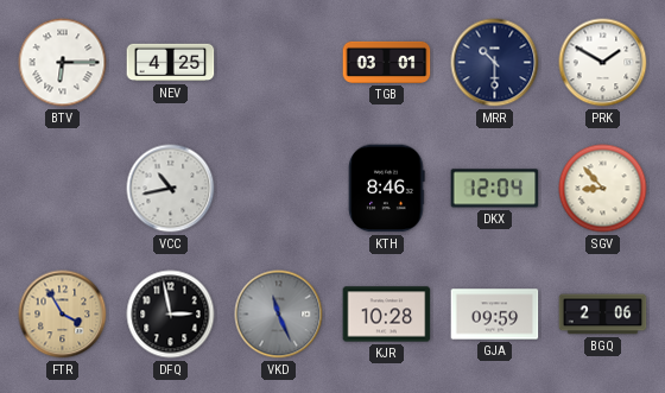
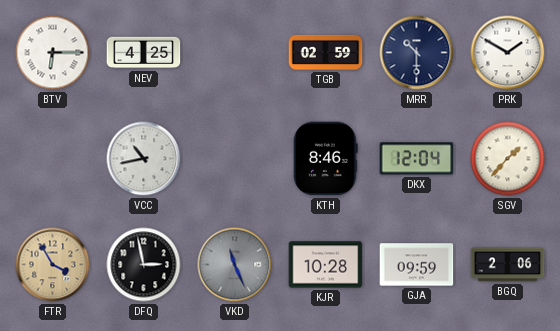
TGB: 03:01 -> 02:59
SGV: 8:53 -> 1:37
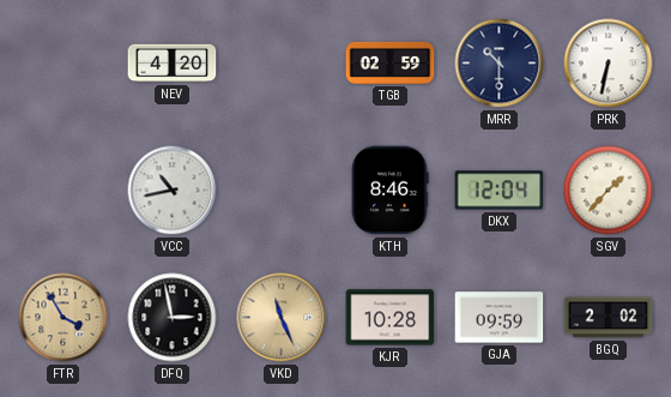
BTV: 6:15 -> none
NEV: 4:25 -> 4:20
PRK: 1:50 -> 6:32
VKD dial: grey -> champagne
BGQ: 2:06 -> 2:02
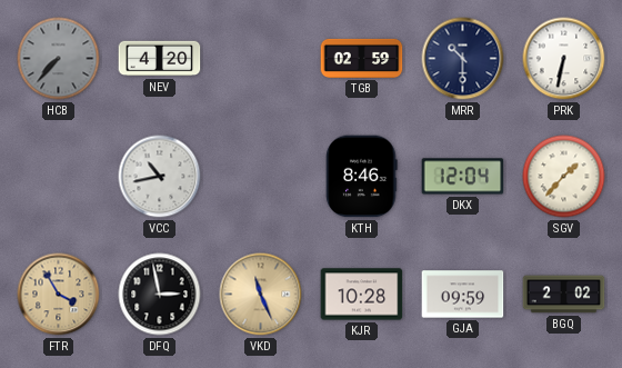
HCB: none -> 7:37
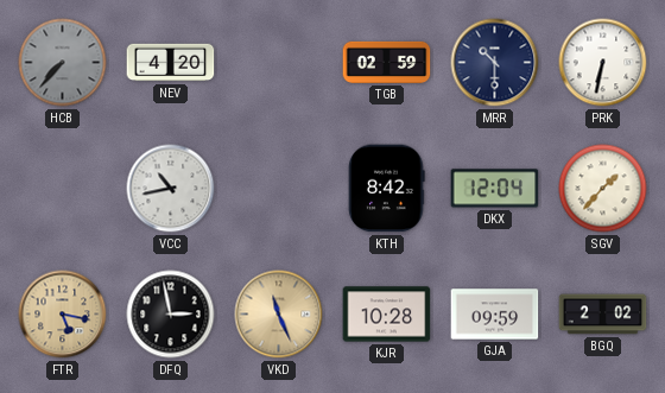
KTH: 8:46 -> 8:42
FTR: 3:55 -> 5:17
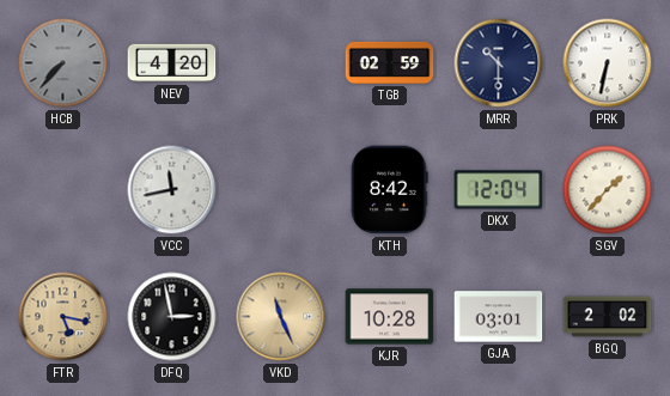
VCC: 10:43 -> 11:43
GJA: 09:59 -> 03:01
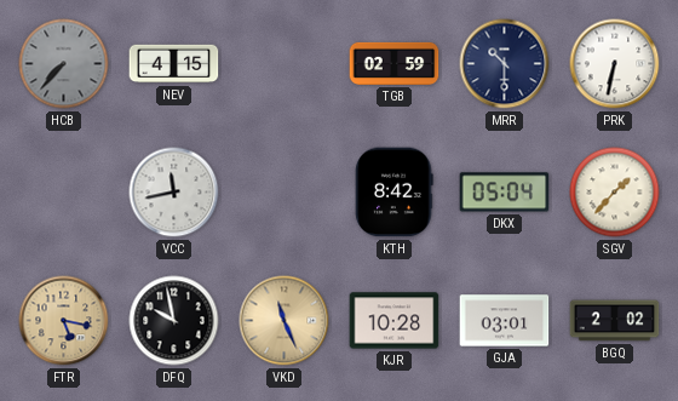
NEV: 4:20 -> 4:15
DKX: 12:04 -> 05:04
DFQ: 2:58 -> 9:58
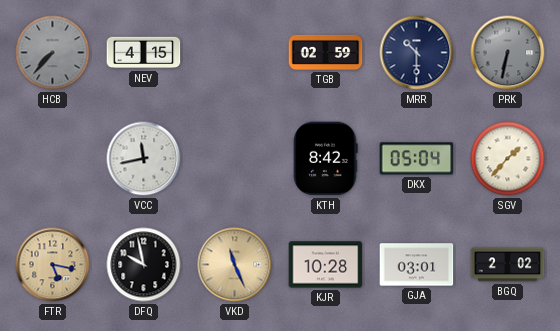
PRK dial: white -> grey
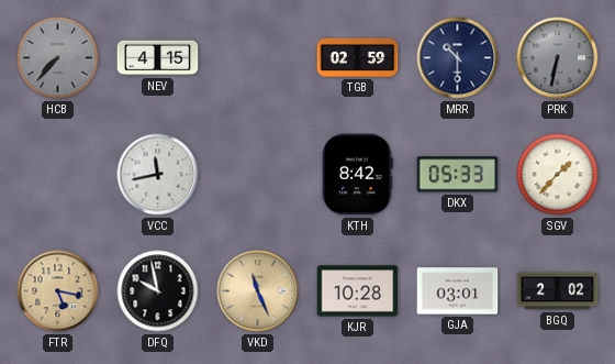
DKX: 05:04 -> 05:33
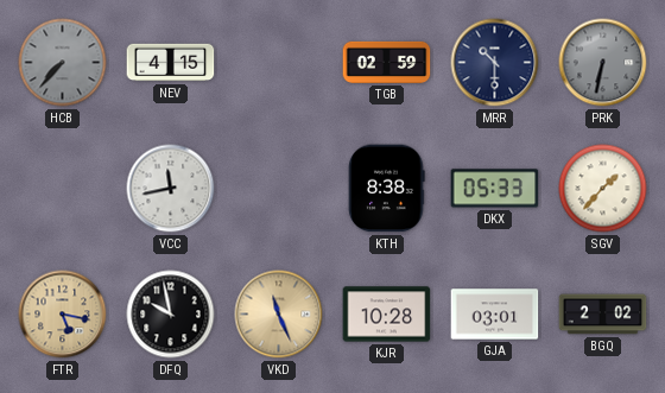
KTH: 8:42 -> 8:38
